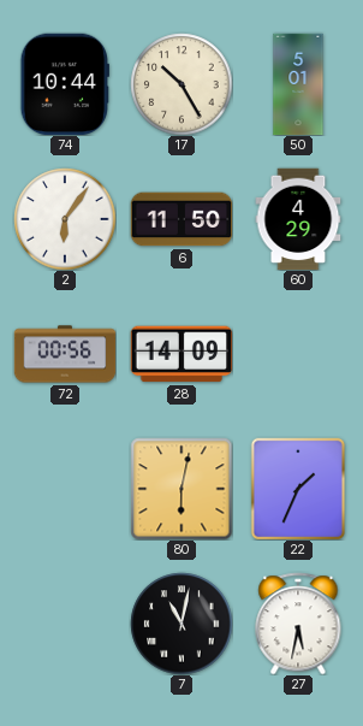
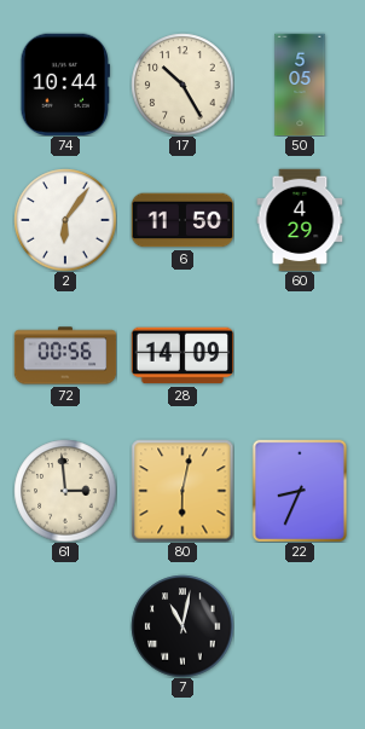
50: 5:01 -> 5:05
61: none -> 2:59
22: 1:34 -> 8:34
27: 5:32 -> none
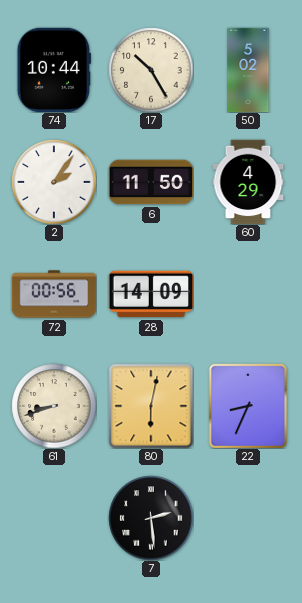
50: 5:05 -> 5:02
2: 6:06 -> 2:06
61: 2:59 -> 8:42
7: 11:02 -> 2:29
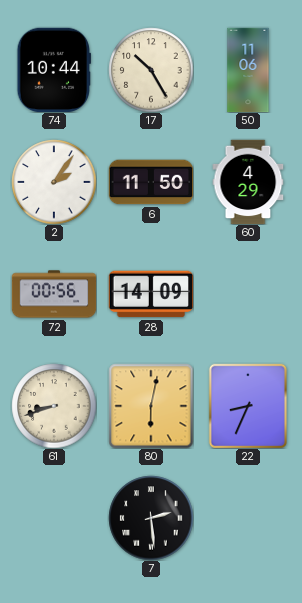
50: 5:02 -> 11:06
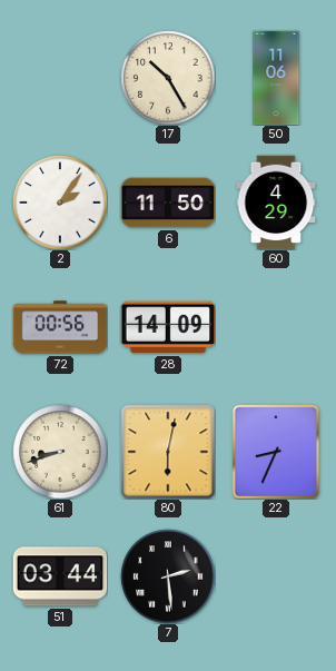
74: 10:44 -> none
51: none -> 03:44
